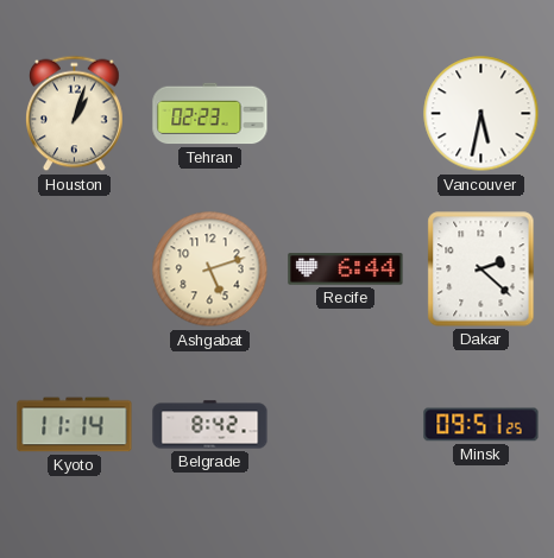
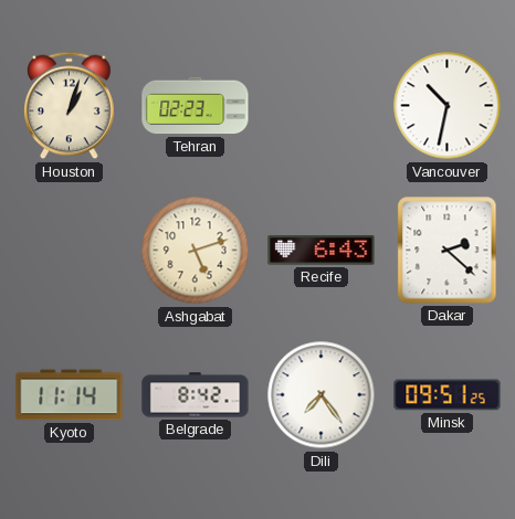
Vancouver: 5:32 -> 10:32
Recife: 6:44 -> 6:43
Dili: none -> 7:24
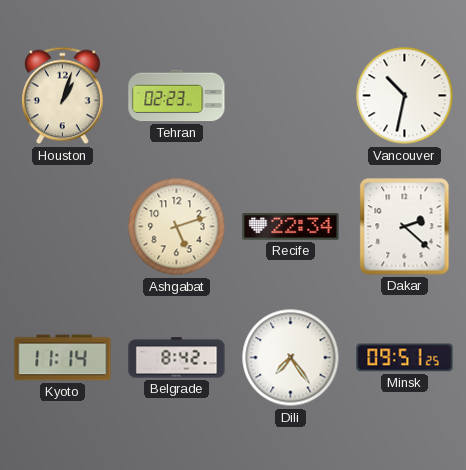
Recife: 6:43 -> 22:34
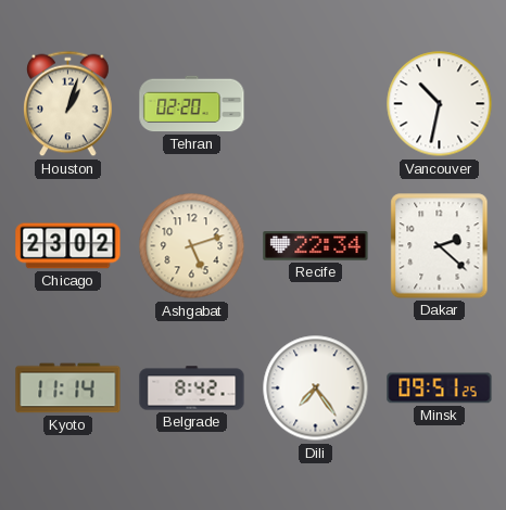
Tehran: 02:23 -> 02:20
Chicago: none -> 23:02
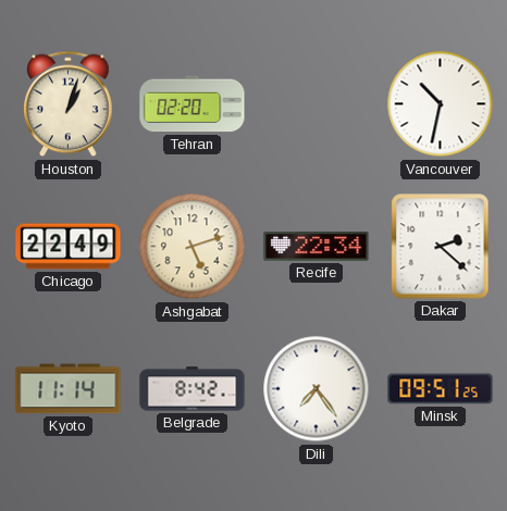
Chicago: 23:02 -> 22:49
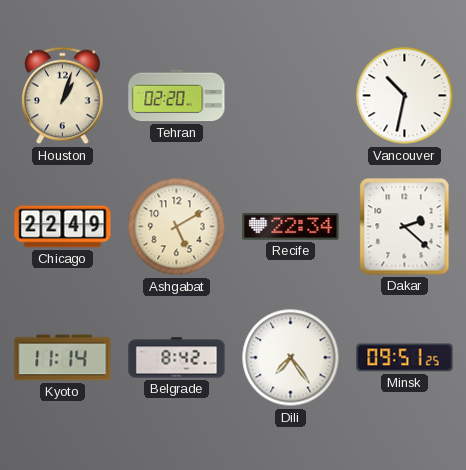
Ashgabat: 5:12 -> 5:10
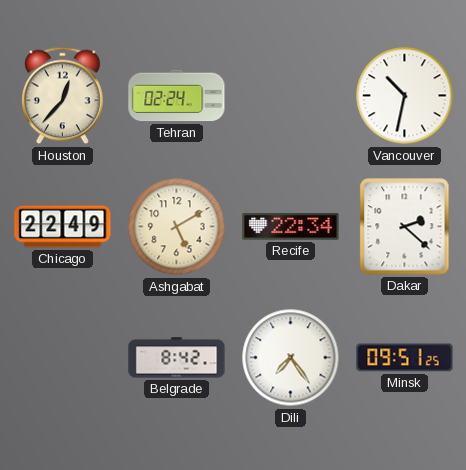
Houston: 1:03 -> 12:37
Tehran: 02:20 -> 02:24
Kyoto: 11:14 -> none
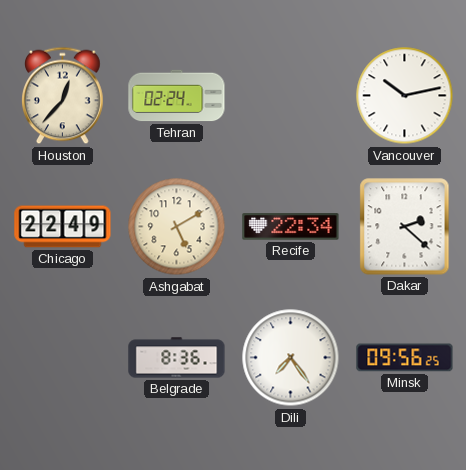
Vancouver: 10:32 -> 10:13
Belgrade: 8:42 -> 8:36
Minsk: 09:51 -> 09:56
